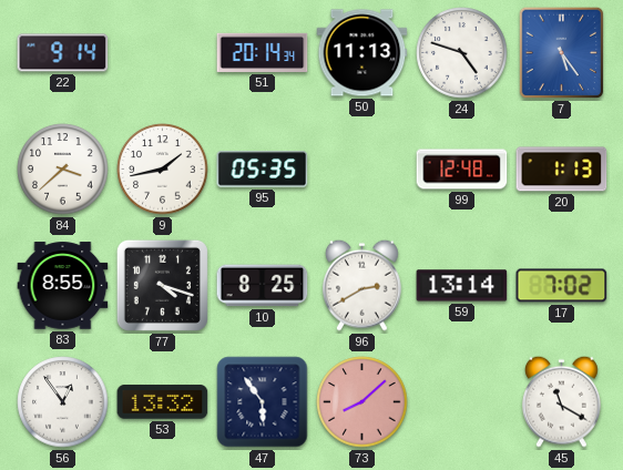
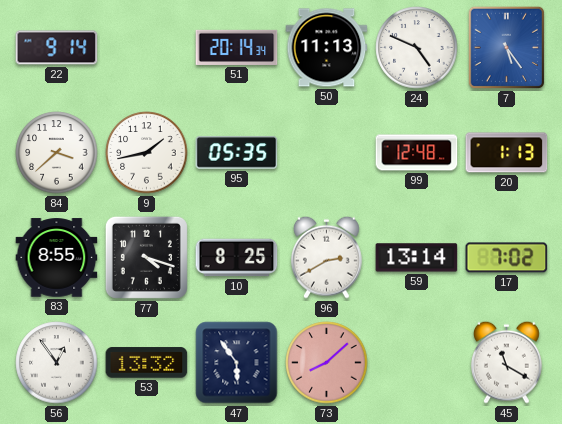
24: 4:48 -> 4:49
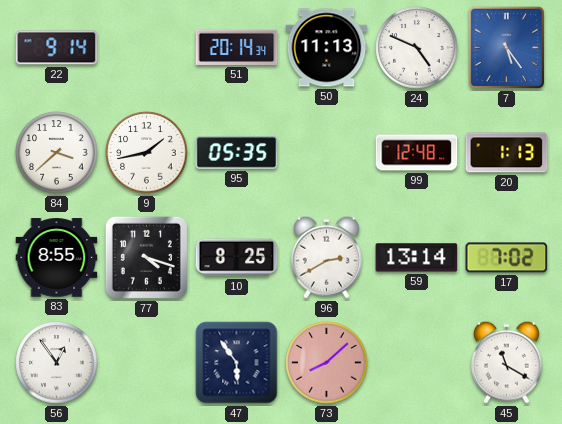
53: 13:32 -> none
